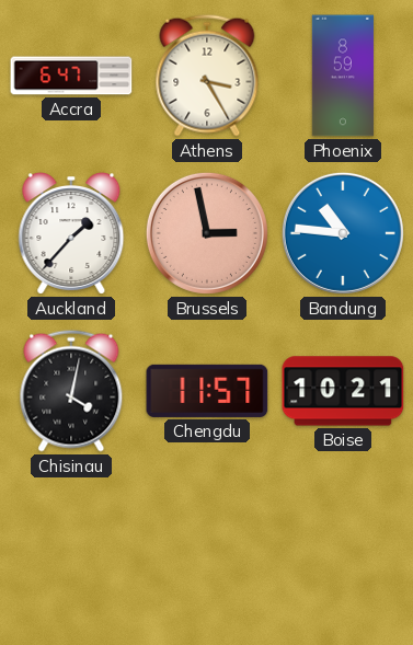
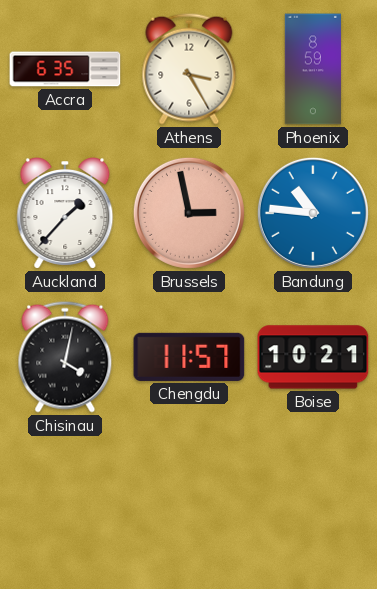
Accra: 6:47 -> 6:35
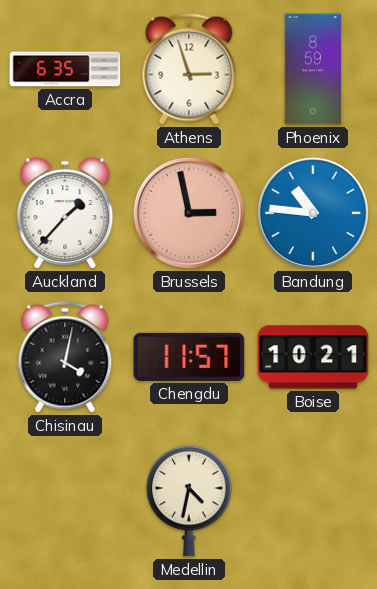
Athens: 3:25 -> 2:57
Medellin: none -> 4:32
